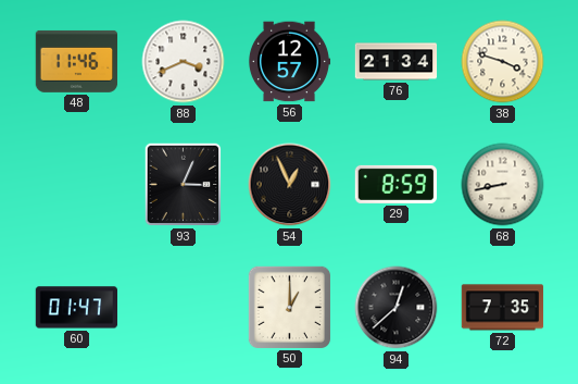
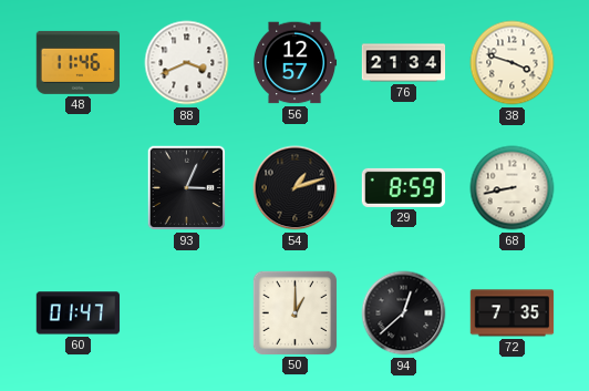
54: 12:56 -> 1:12
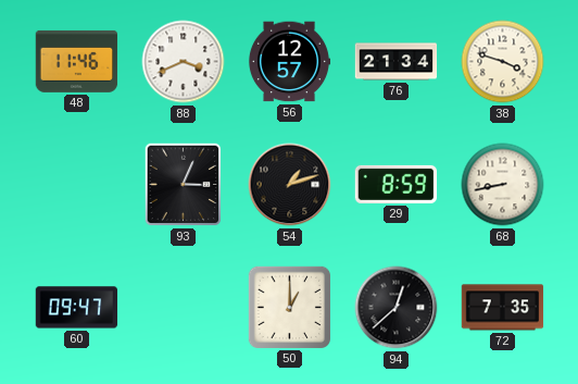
60: 01:47 -> 09:47
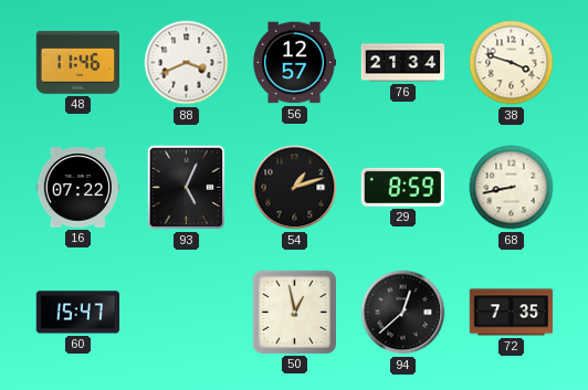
16: none -> 07:22
93: 3:04 -> 5:04
60: 09:47 -> 15:47
50: 1:00 -> 12:58
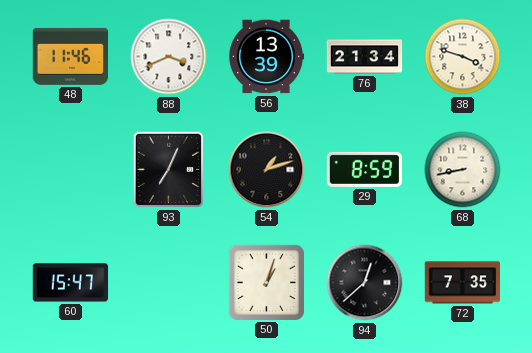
56: 12:57 -> 13:39
16: 07:22 -> none
93: 5:04 -> 7:04
50: 12:58 -> 1:03
